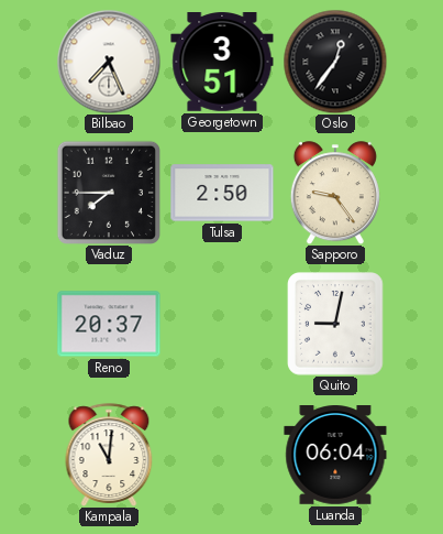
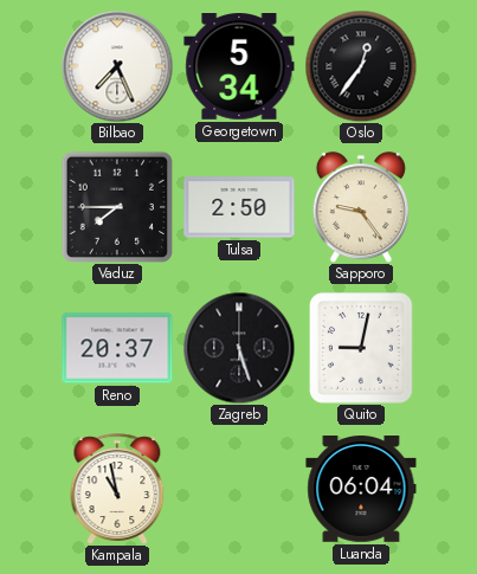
Georgetown: 3:51 -> 5:34
Zagreb: none -> 5:27
Kampala: 11:01 -> 10:58
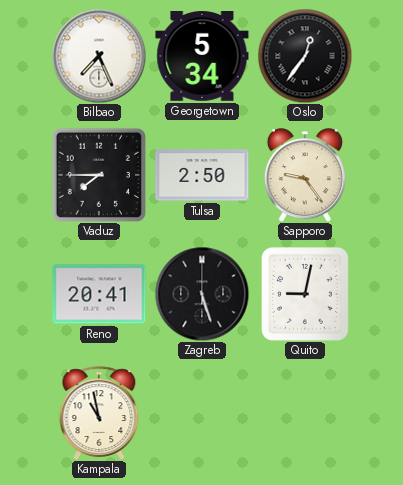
Reno: 20:37 -> 20:41
Luanda: 06:04 -> none
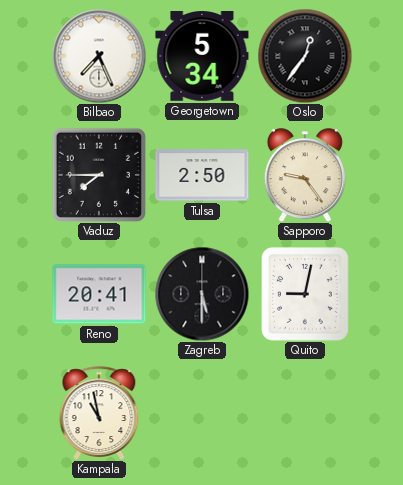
Zagreb: 5:27 -> 5:30
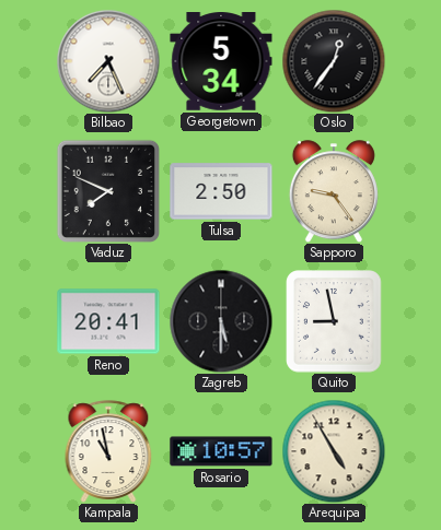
Vaduz: 7:45 -> 7:49
Quito: 9:02 -> 8:58
Rosario: none -> 10:57
Arequipa: none -> 4:55
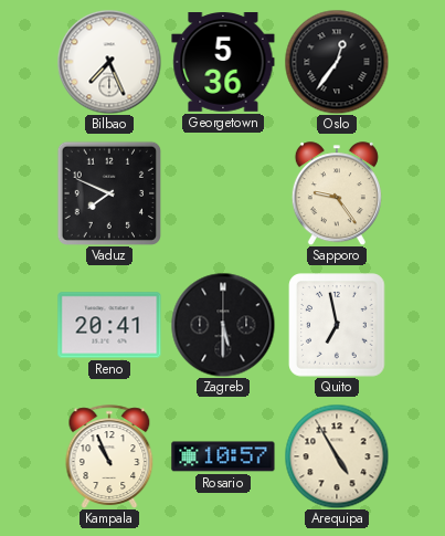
Georgetown: 5:34 -> 5:36
Tulsa: 2:50 -> none
Quito: 8:58 -> 6:58
Kampala: 10:58 -> 10:56
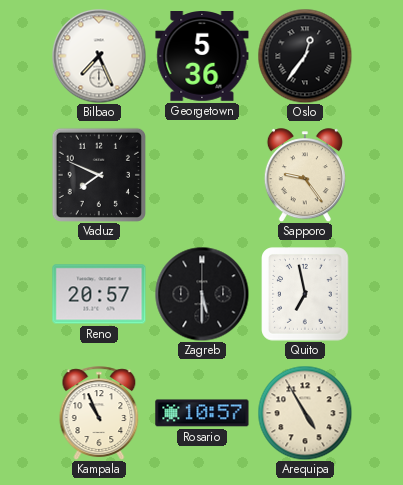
Reno: 20:41 -> 20:57
